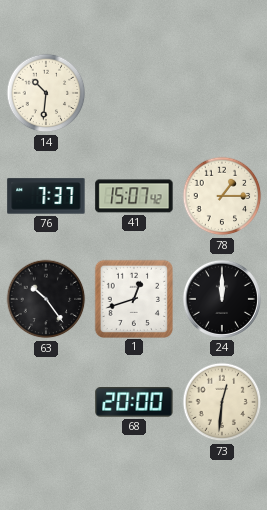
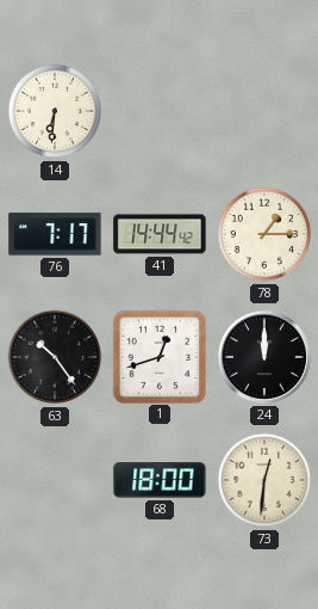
14: 10:31 -> 6:31
76: 7:37 -> 7:17
41: 15:07 -> 14:44
68: 20:00 -> 18:00
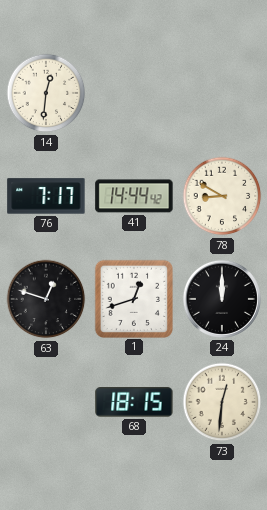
14: 6:31 -> 12:31
78: 1:15 -> 8:50
63: 10:24 -> 12:48
68: 18:00 -> 18:15
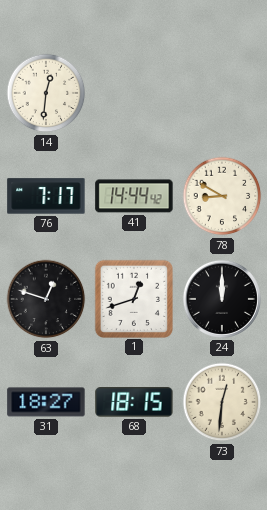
31: none -> 18:27
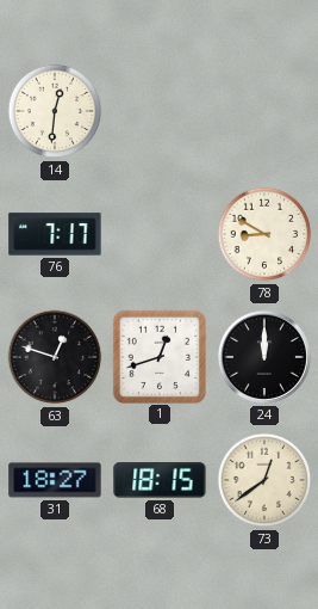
41: 14:44 -> none
73: 12:31 -> 12:39
